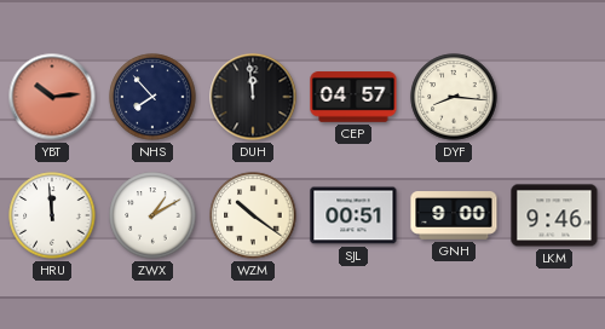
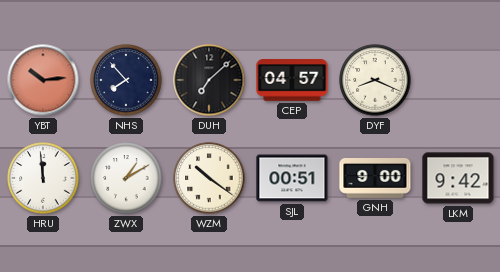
DUH: 11:59 -> 7:08
DYF: 8:16 -> 8:19
LKM: 9:46 -> 9:42
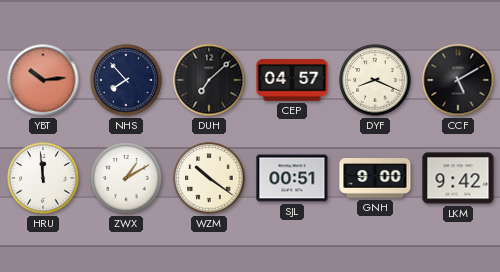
CCF: none -> 5:10
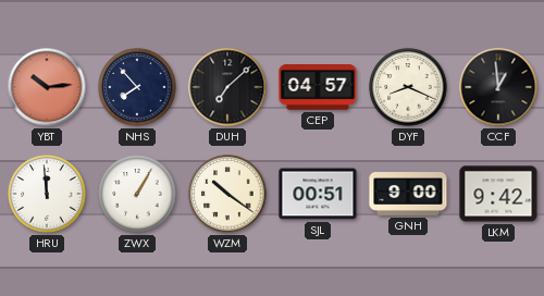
CCF: 5:10 -> 12:59
ZWX: 1:10 -> 1:05
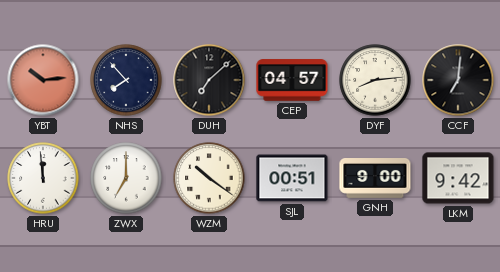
DYF: 8:19 -> 8:14
CCF: 12:59 -> 7:01
ZWX: 1:05 -> 7:00
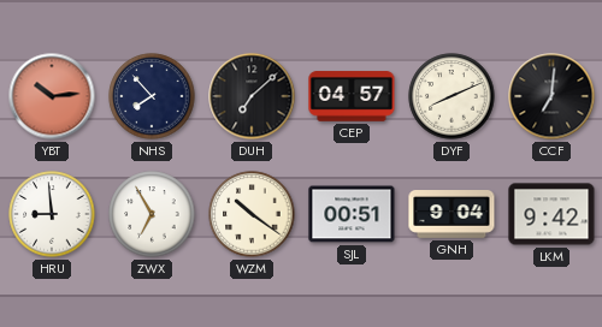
DYF: 8:14 -> 8:11
HRU: 11:59 -> 8:59
ZWX: 7:00 -> 6:55
GNH: 9:00 -> 9:04
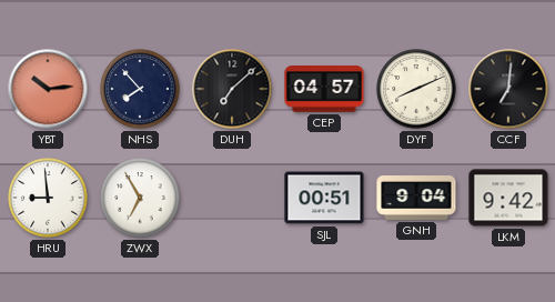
WZM: 10:21 -> none
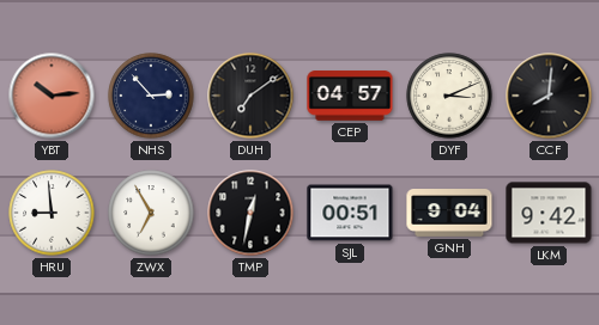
NHS: 7:53 -> 2:53
DUH: 7:08 -> 7:09
DYF: 8:11 -> 3:11
CCF: 7:01 -> 8:01
TMP: none -> 12:32
